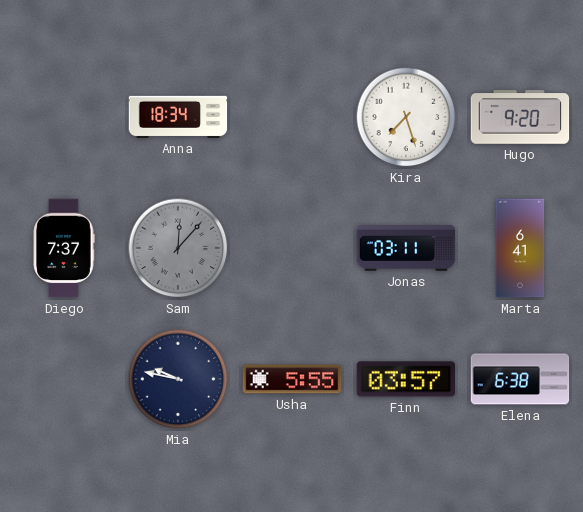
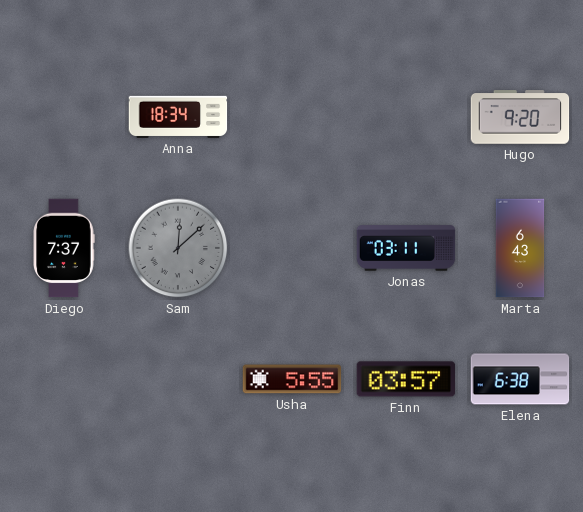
Kira: 7:27 -> none
Sam: 12:07 -> 12:08
Marta: 6:41 -> 6:43
Mia: 9:47 -> none
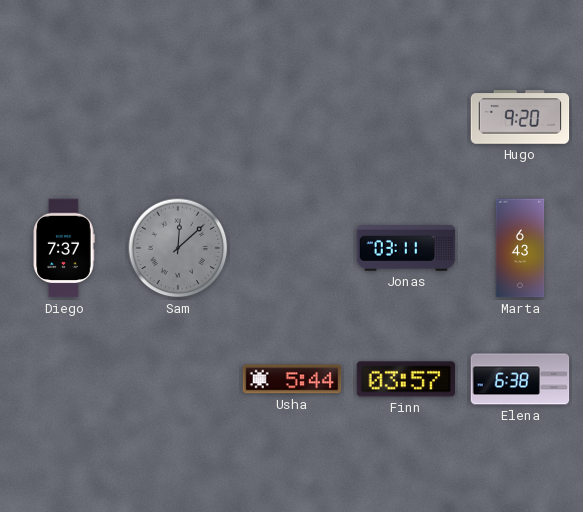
Anna: 18:34 -> none
Usha: 5:55 -> 5:44
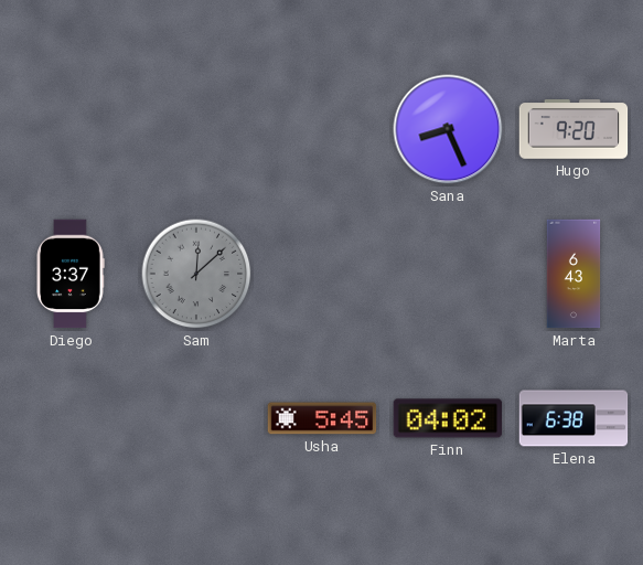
Sana: none -> 8:26
Diego: 7:37 -> 3:37
Jonas: 03:11 -> none
Usha: 5:44 -> 5:45
Finn: 03:57 -> 04:02
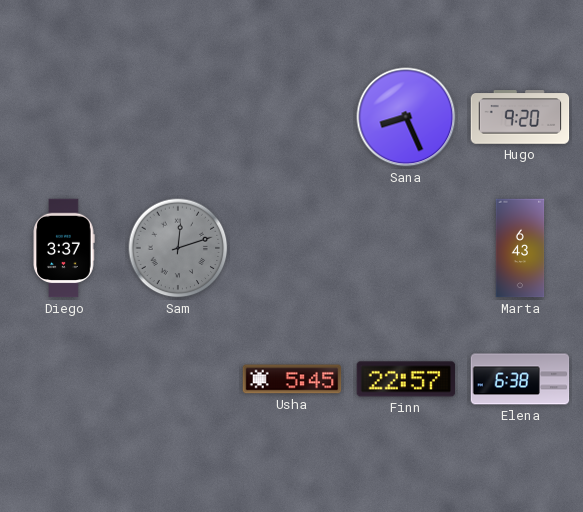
Sam: 12:08 -> 12:12
Finn: 04:02 -> 22:57
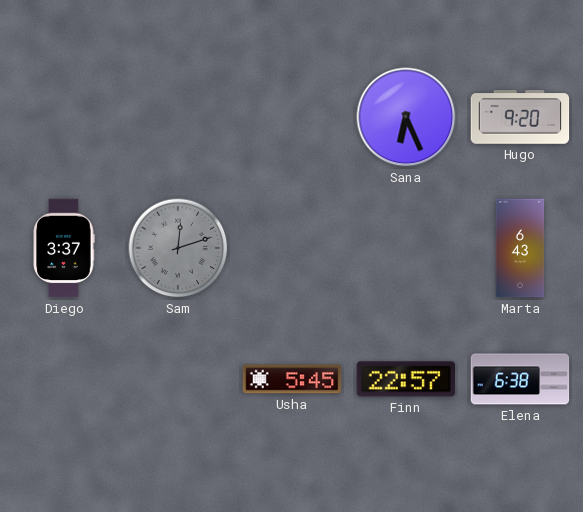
Sana: 8:26 -> 6:26
